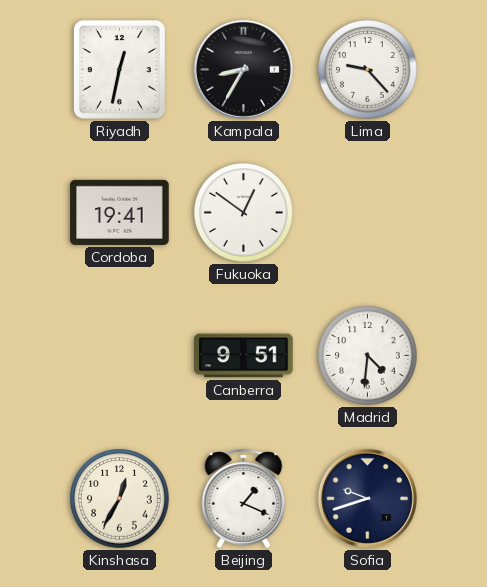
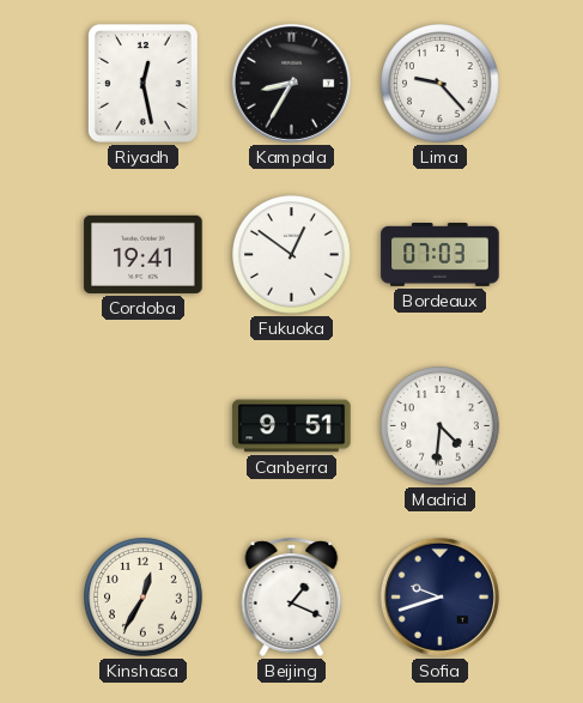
Riyadh: 12:32 -> 12:28
Bordeaux: none -> 07:03
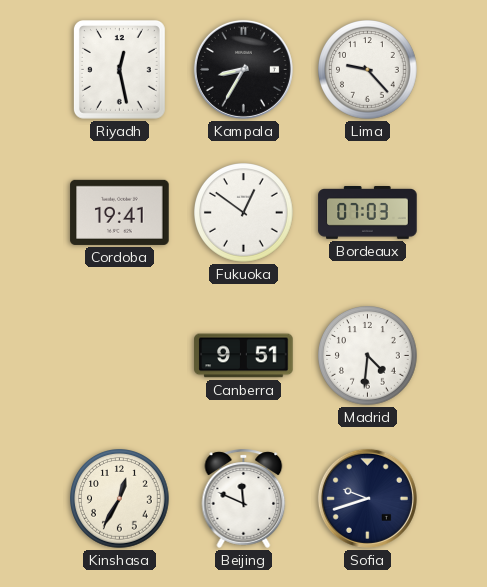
Beijing: 1:19 -> 11:49
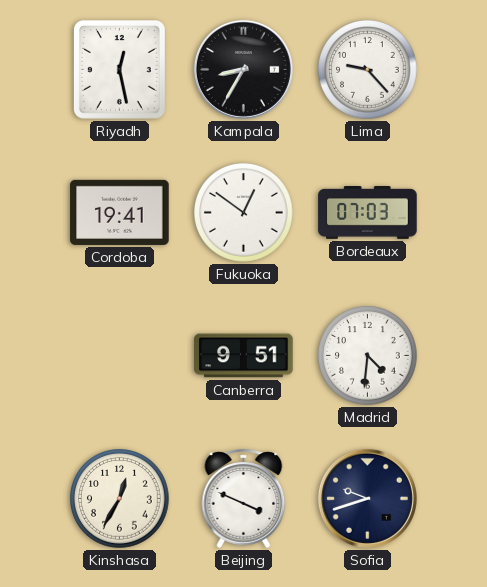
Beijing: 11:49 -> 3:49
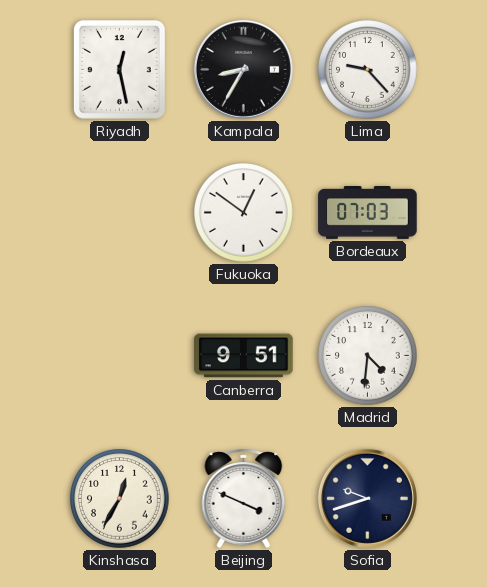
Cordoba: 19:41 -> none
